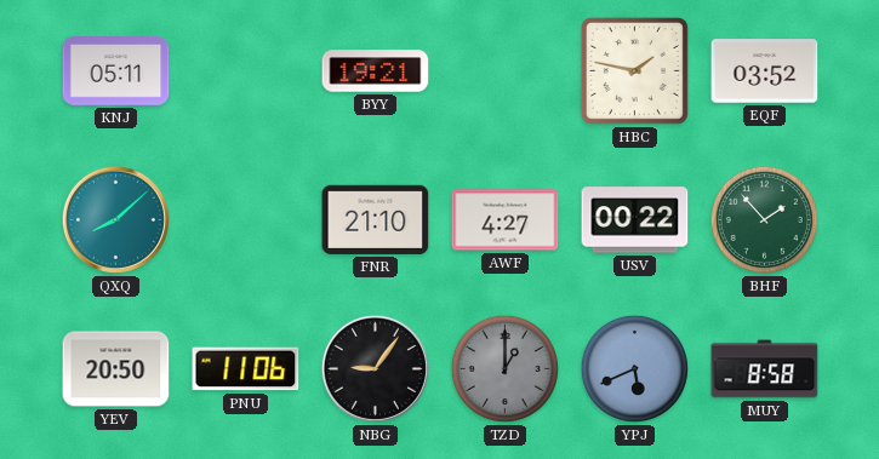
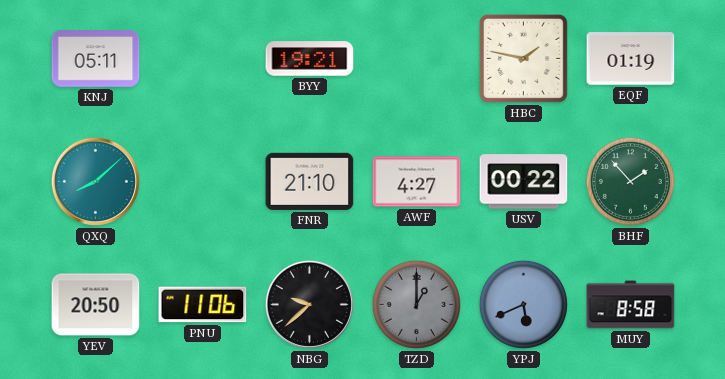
EQF: 03:52 -> 01:19
NBG: 9:06 -> 9:38
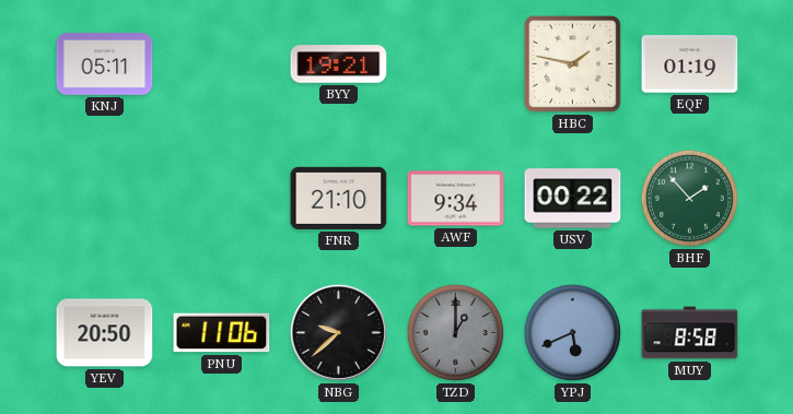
QXQ: 8:08 -> none
AWF: 4:27 -> 9:34
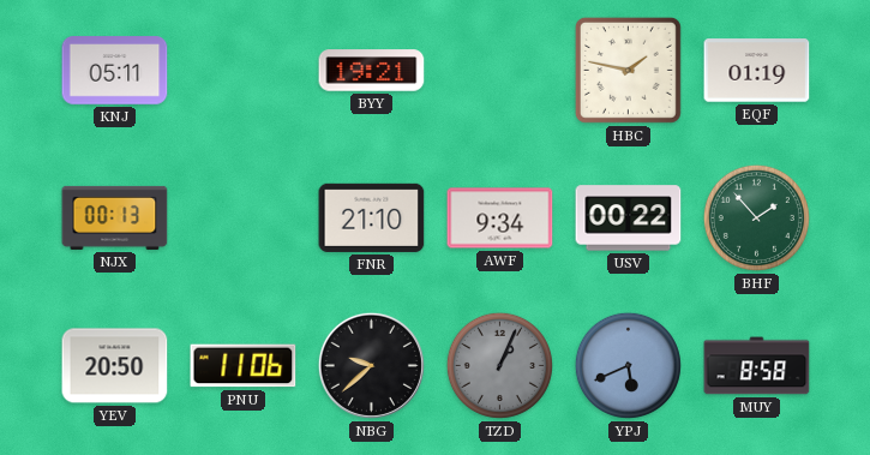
NJX: none -> 00:13
TZD: 1:00 -> 1:04
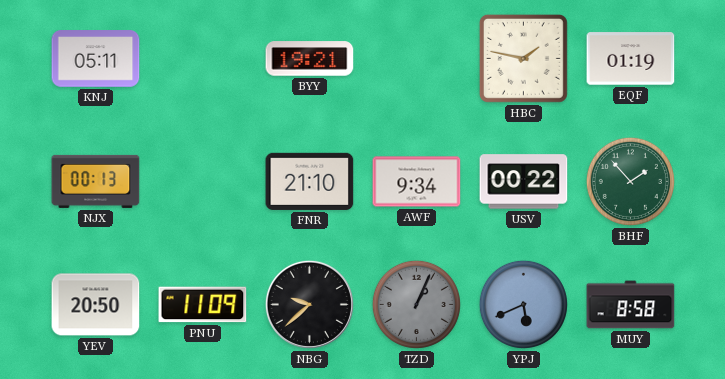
PNU: 11:06 -> 11:09
